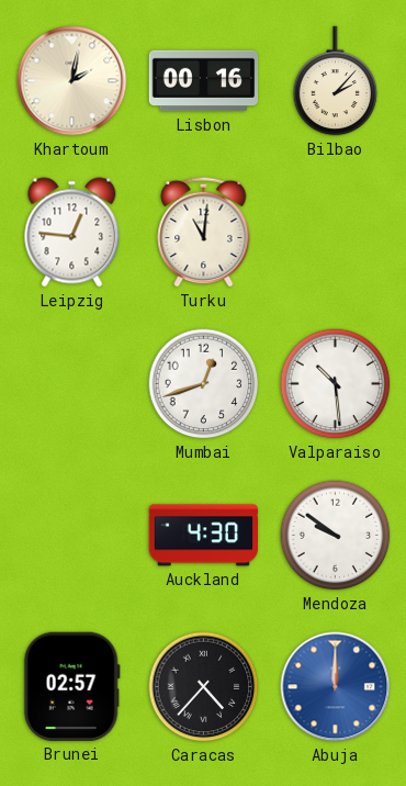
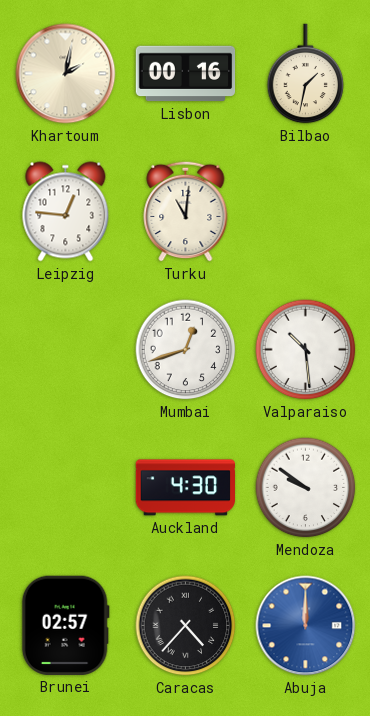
Bilbao: 2:07 -> 1:32
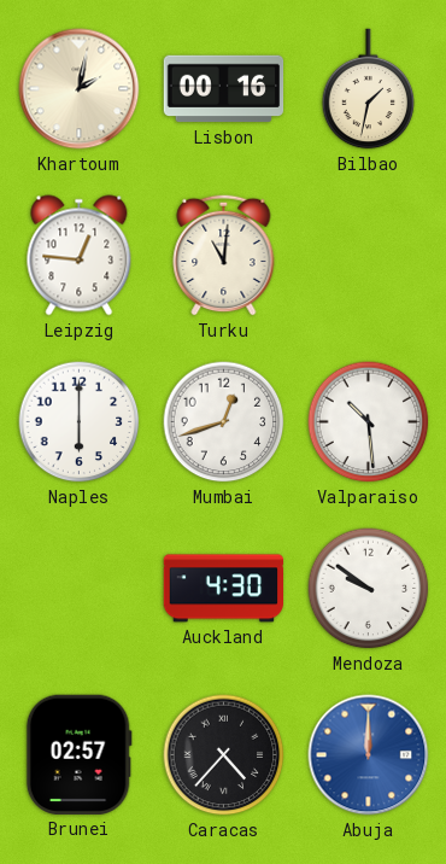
Naples: none -> 6:00
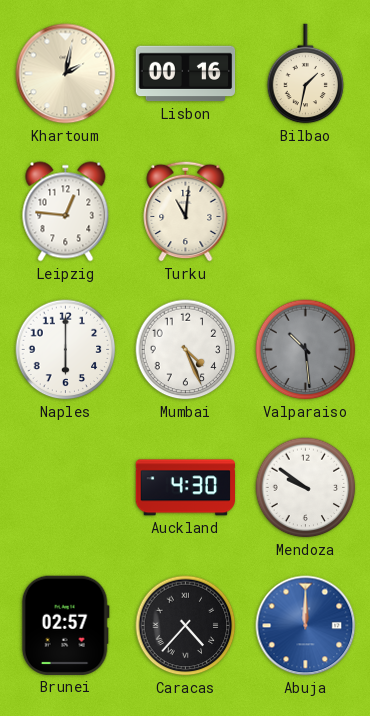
Mumbai: 12:42 -> 4:26
Valparaiso dial: white -> grey
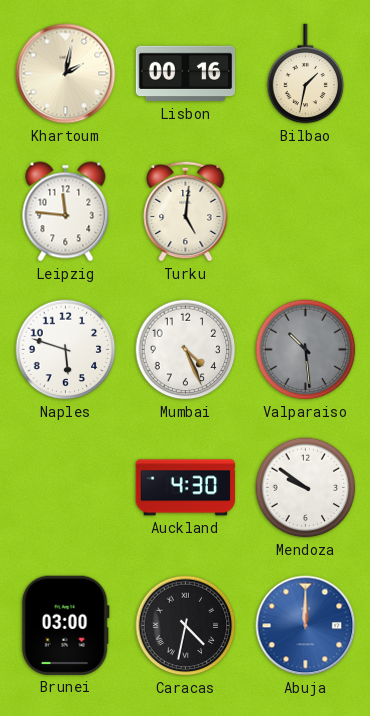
Leipzig: 12:46 -> 11:46
Turku: 11:01 -> 5:01
Naples: 6:00 -> 5:48
Brunei: 02:57 -> 03:00
Caracas: 4:37 -> 4:32
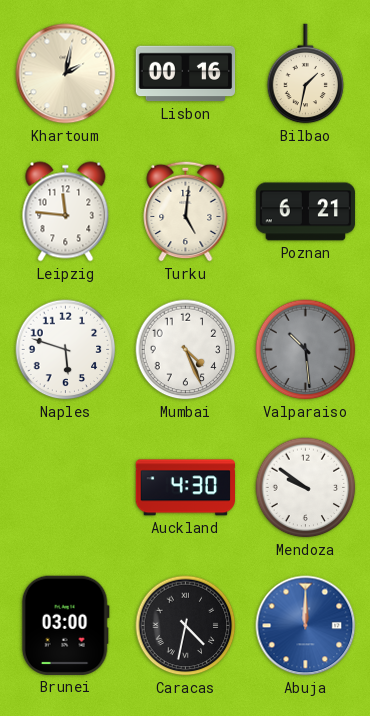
Poznan: none -> 6:21
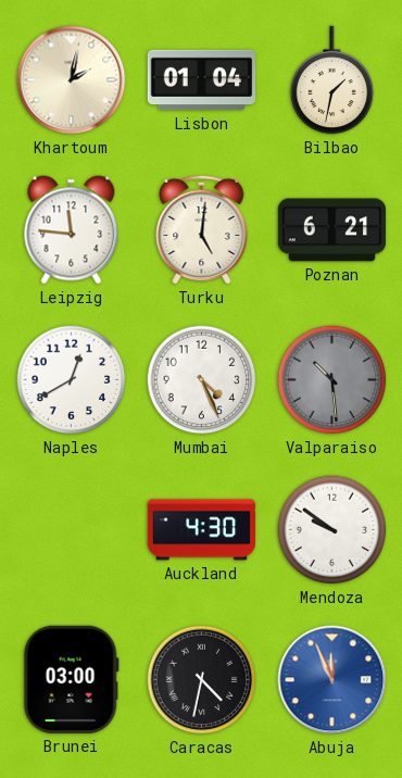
Lisbon: 00:16 -> 01:04
Naples: 5:48 -> 12:40
Abuja: 12:00 -> 11:56
